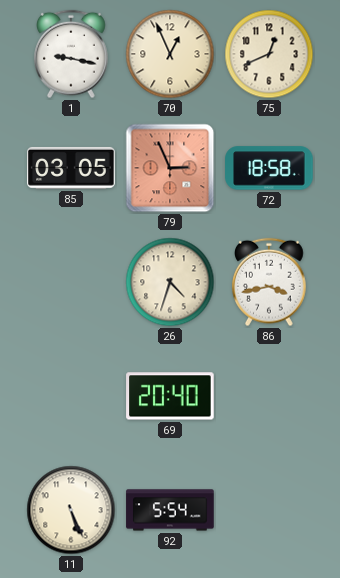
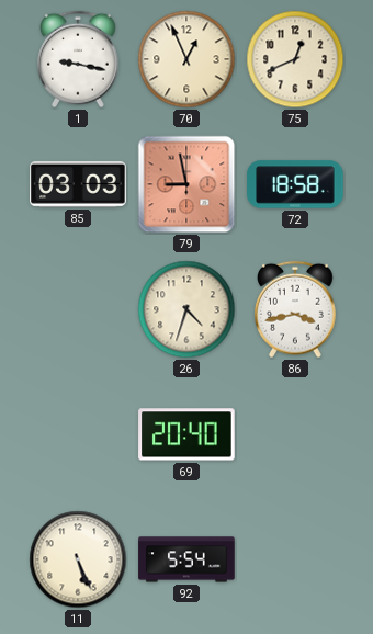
85: 03:05 -> 03:03
79: 2:56 -> 8:58
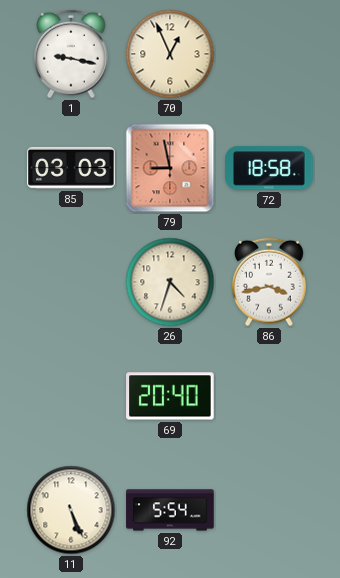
75: 12:41 -> none
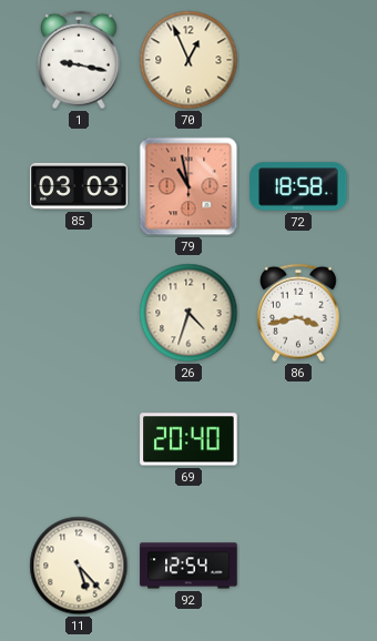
79: 8:58 -> 10:58
11: 5:26 -> 5:23
92: 5:54 -> 12:54
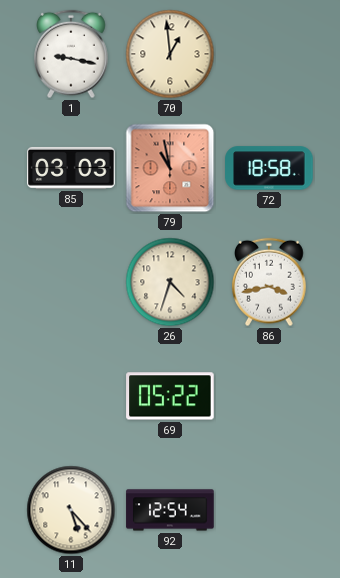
70: 12:56 -> 12:59
69: 20:40 -> 05:22
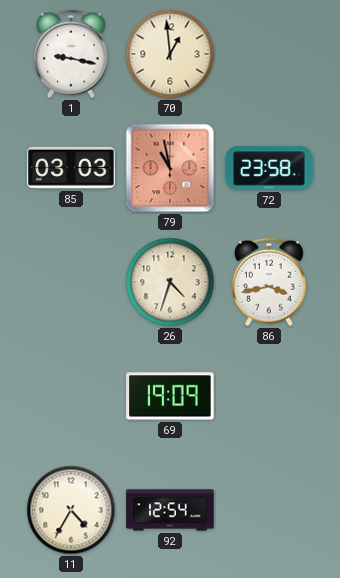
72: 18:58 -> 23:58
69: 05:22 -> 19:09
11: 5:23 -> 4:35
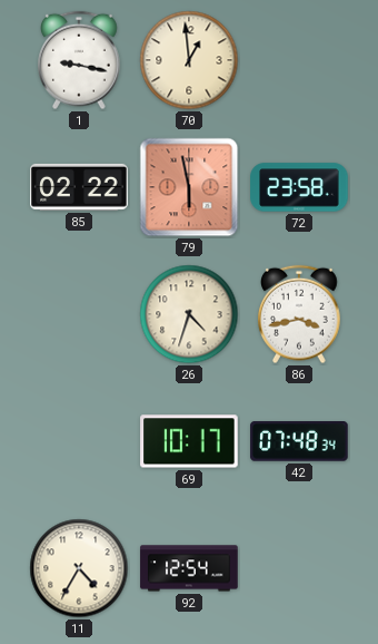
85: 03:03 -> 02:22
79: 10:58 -> 5:58
69: 19:09 -> 10:17
42: none -> 07:48
